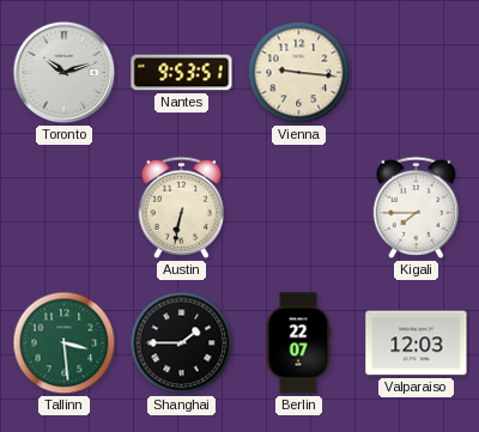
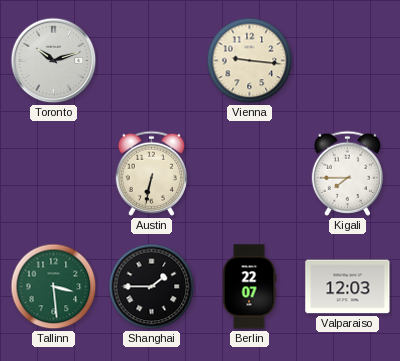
Nantes: 9:53 -> none
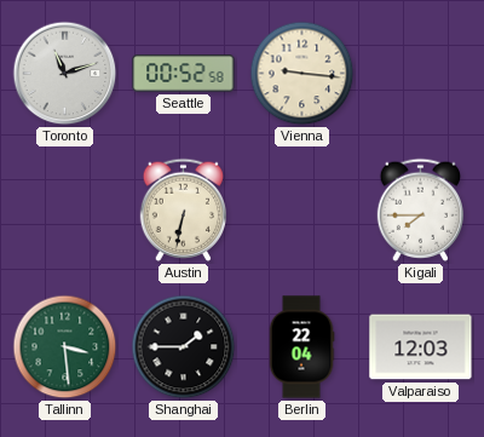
Toronto: 10:12 -> 11:12
Seattle: none -> 00:52
Berlin: 22:07 -> 22:04
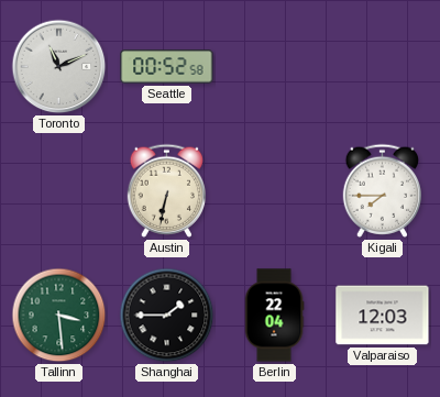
Toronto: 11:12 -> 11:11
Vienna: 9:16 -> none
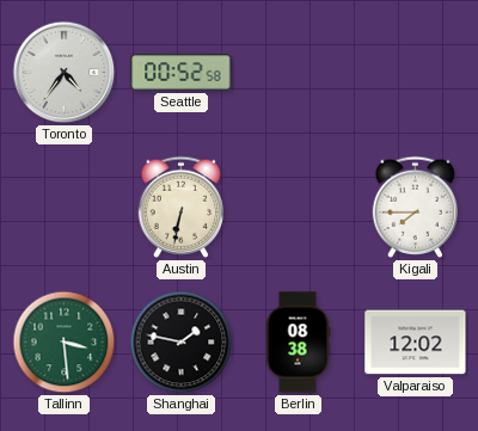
Toronto: 11:11 -> 4:36
Shanghai: 1:45 -> 1:47
Berlin: 22:04 -> 08:38
Valparaiso: 12:03 -> 12:02
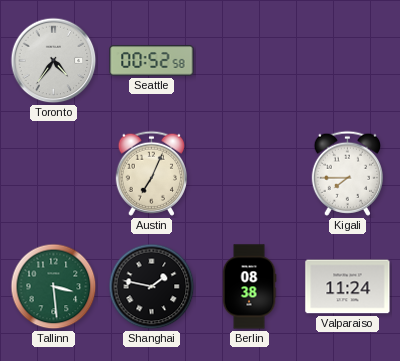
Austin: 6:32 -> 7:04
Valparaiso: 12:02 -> 11:24
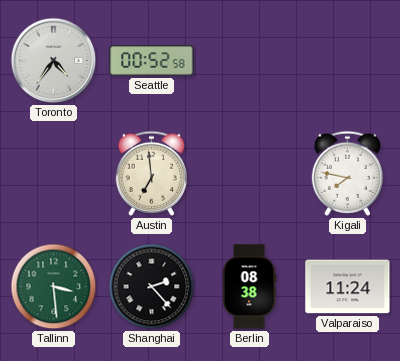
Austin: 7:04 -> 6:59
Kigali: 7:45 -> 7:47
Shanghai: 1:47 -> 2:23
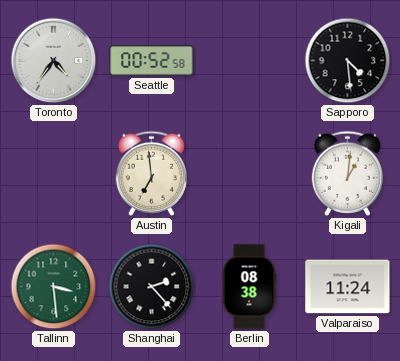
Sapporo: none -> 4:29
Kigali: 7:47 -> 1:01
